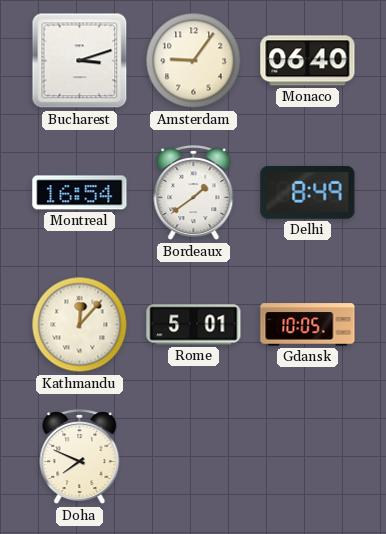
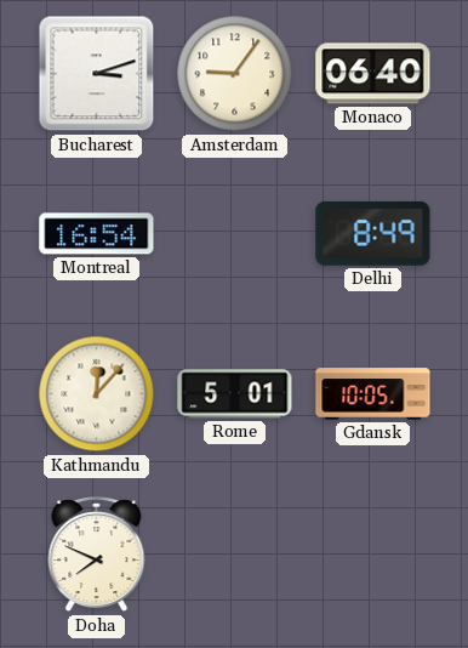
Bordeaux: 1:39 -> none
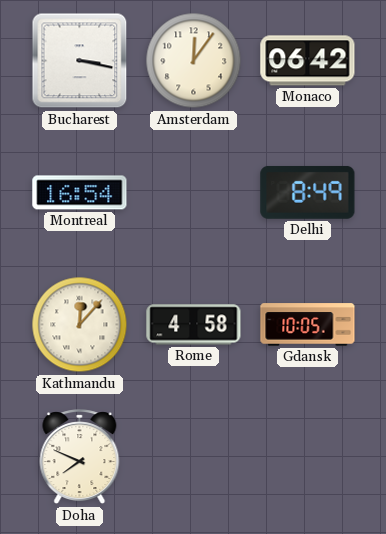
Bucharest: 3:12 -> 3:17
Amsterdam: 9:06 -> 12:06
Monaco: 06:40 -> 06:42
Rome: 5:01 -> 4:58
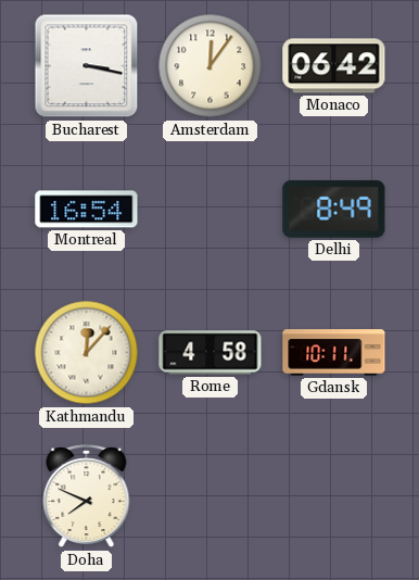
Gdansk: 10:05 -> 10:11
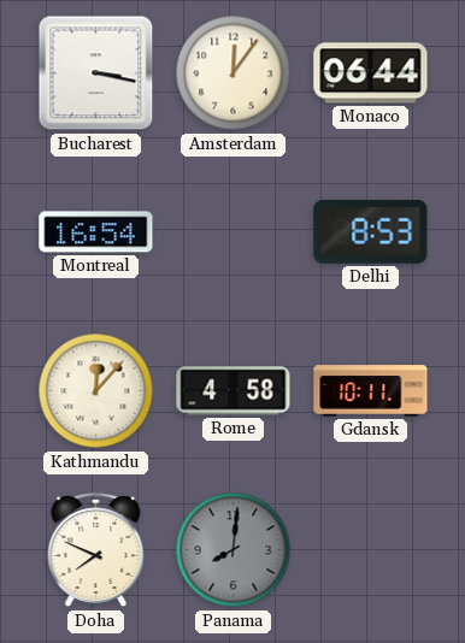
Monaco: 06:42 -> 06:44
Delhi: 8:49 -> 8:53
Panama: none -> 8:01
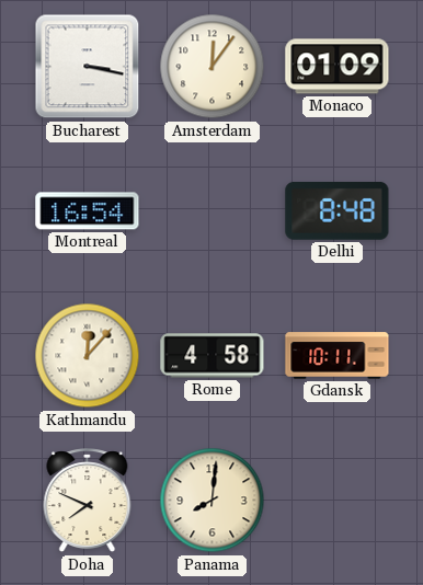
Monaco: 06:44 -> 01:09
Delhi: 8:53 -> 8:48
Panama dial: grey -> cream
